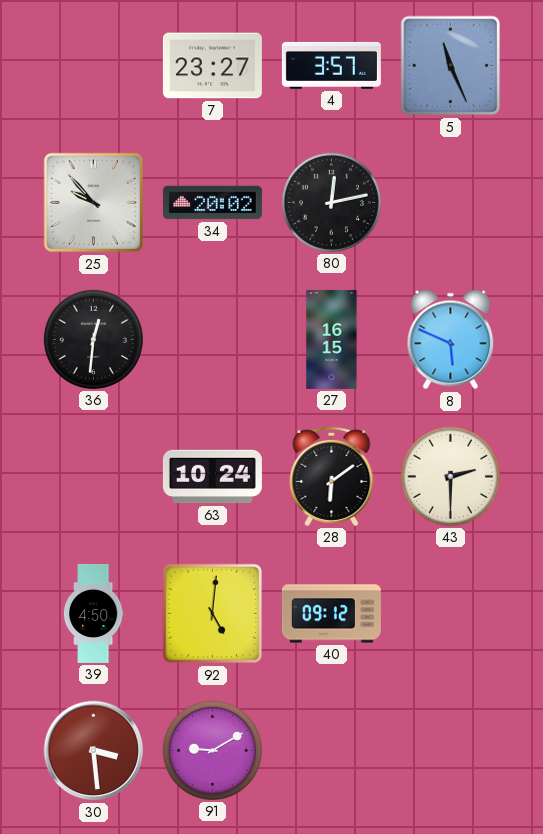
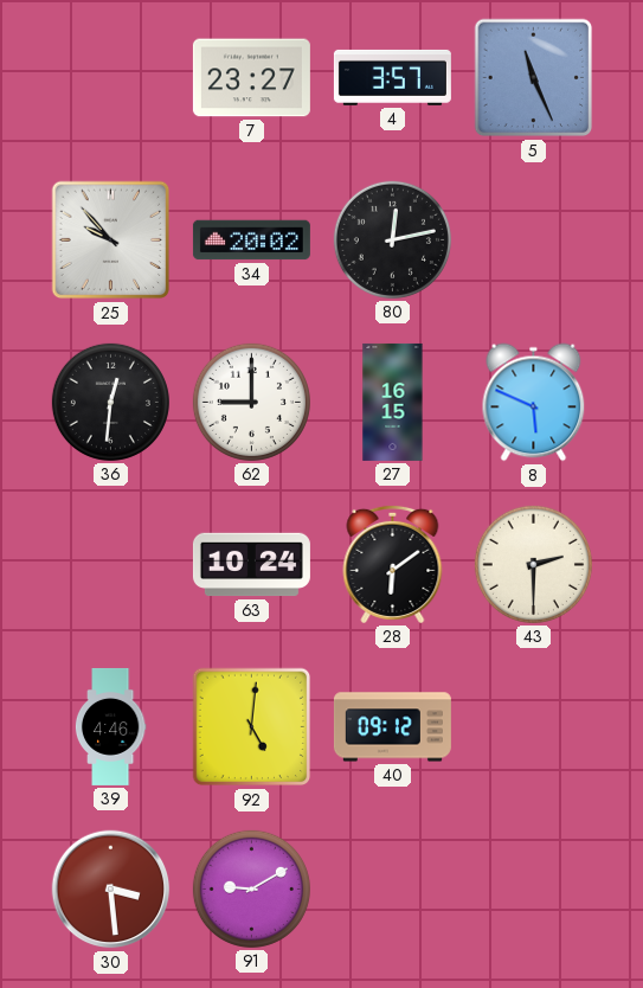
62: none -> 9:00
39: 4:50 -> 4:46
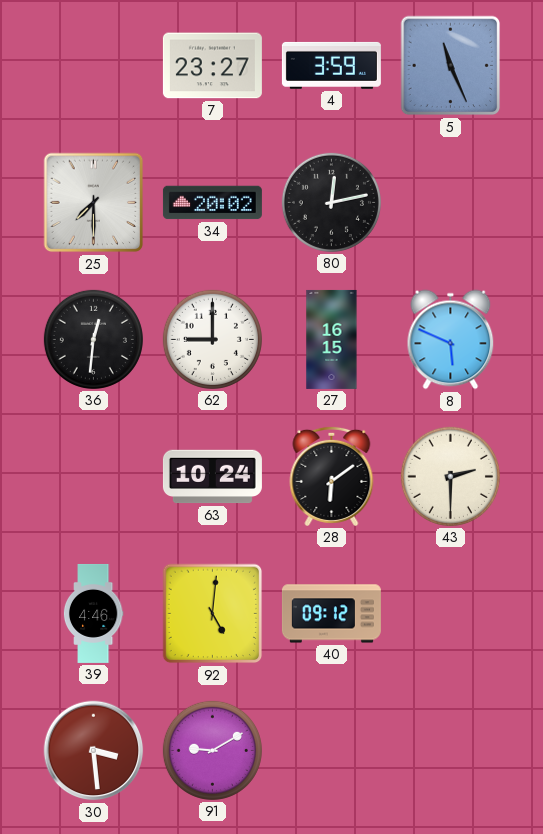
4: 3:57 -> 3:59
25: 9:53 -> 7:30
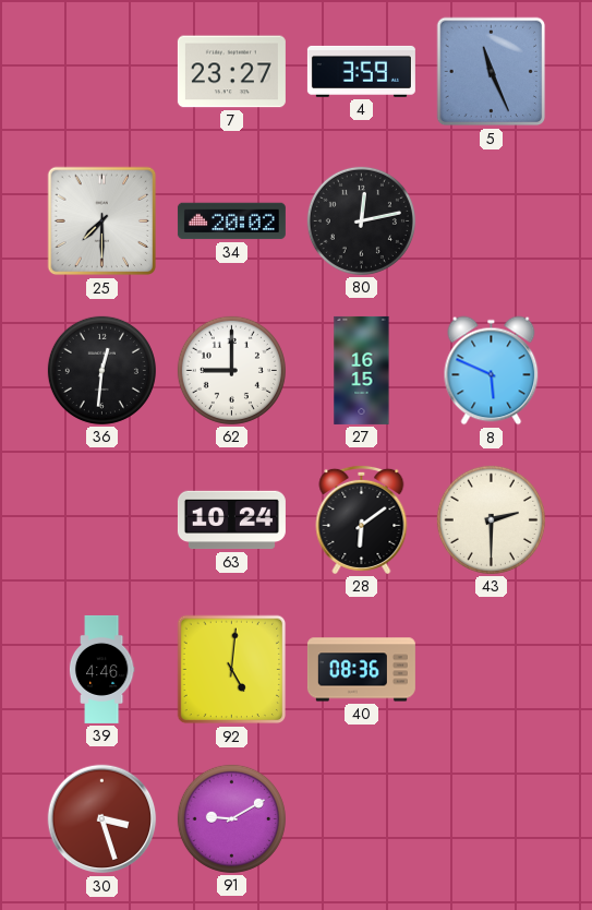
40: 09:12 -> 08:36
30: 3:29 -> 3:27
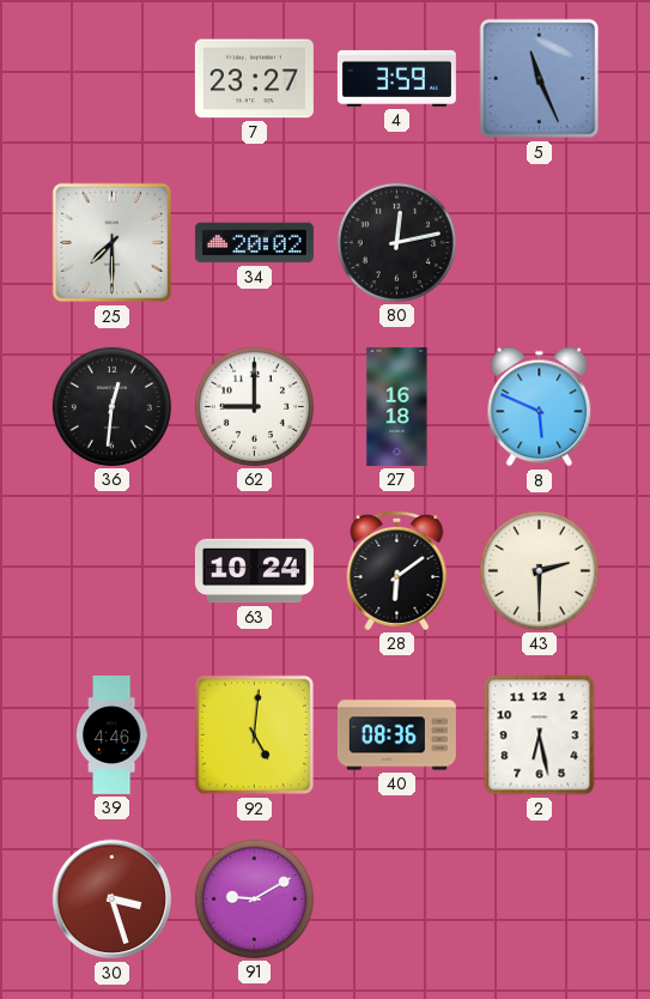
27: 16:15 -> 16:18
2: none -> 6:28
